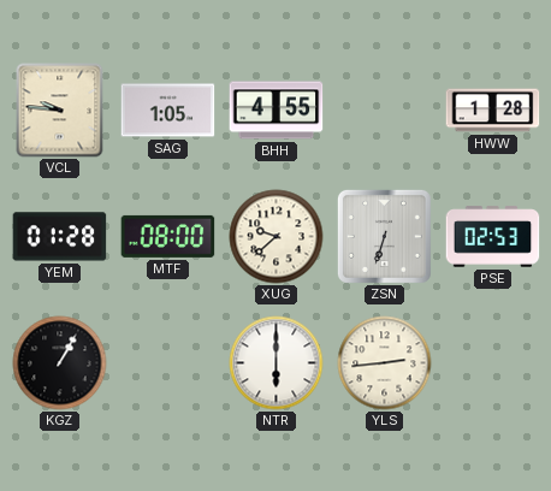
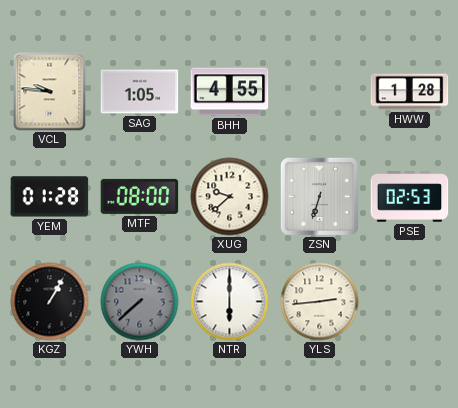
YWH: none -> 7:38
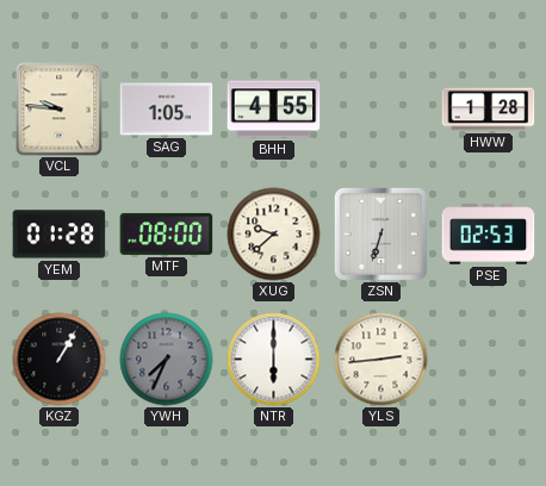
YWH: 7:38 -> 7:34
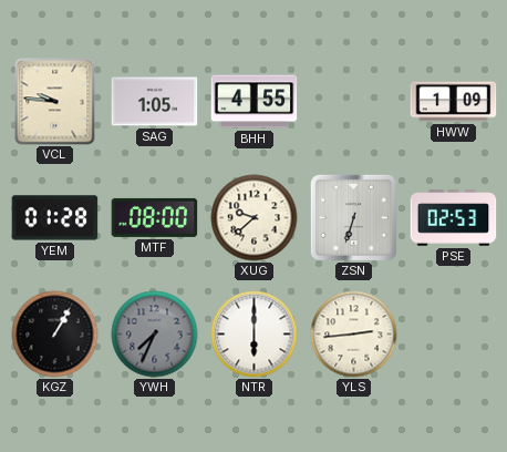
HWW: 1:28 -> 1:09
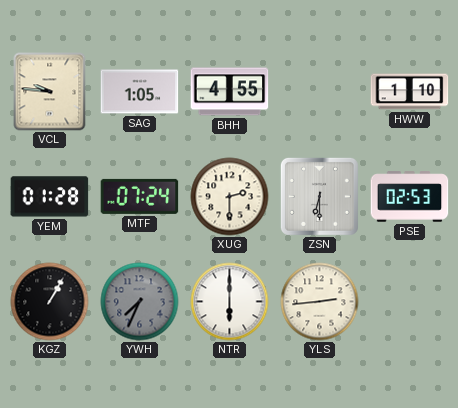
HWW: 1:09 -> 1:10
MTF: 08:00 -> 07:24
XUG: 9:38 -> 2:30
ZSN: 6:33 -> 6:30
